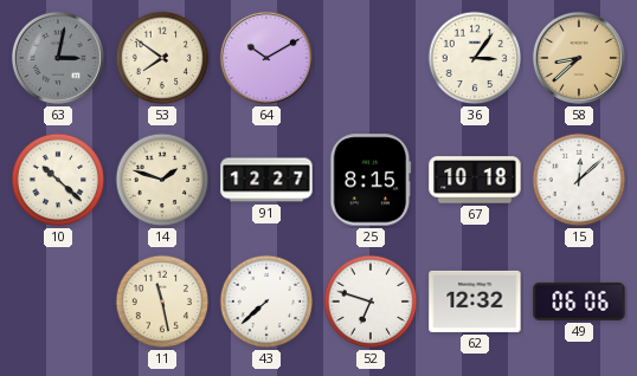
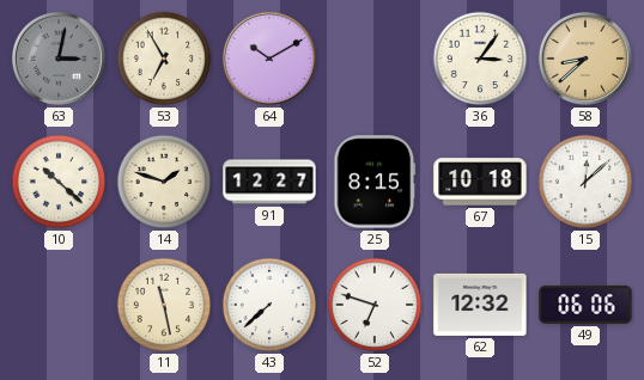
53: 7:51 -> 6:55
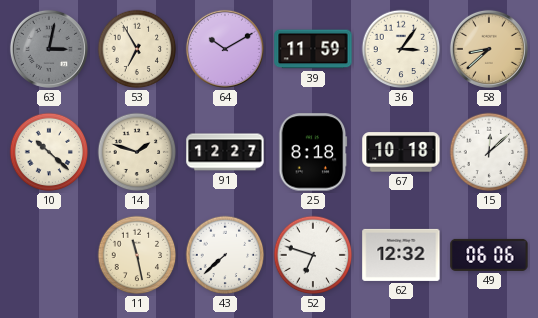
39: none -> 11:59
25: 8:15 -> 8:18
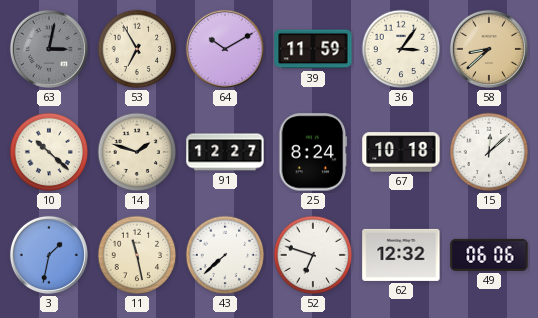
25: 8:18 -> 8:24
3: none -> 1:32
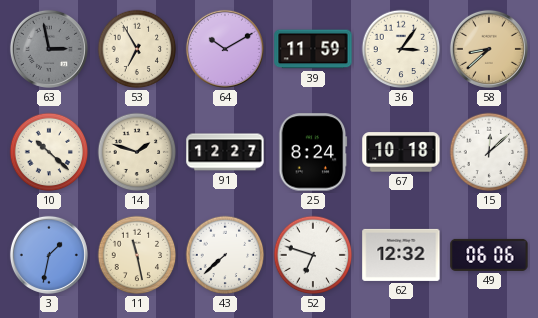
63: 3:02 -> 2:58
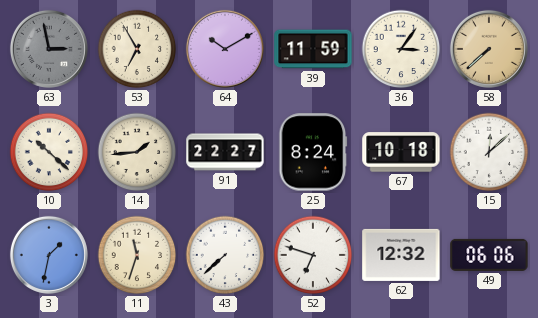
58: 8:38 -> 7:38
14: 1:48 -> 1:44
91: 12:27 -> 22:27
11: 11:28 -> 11:33
